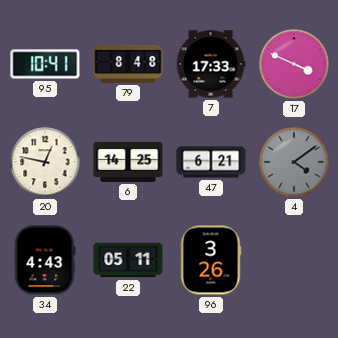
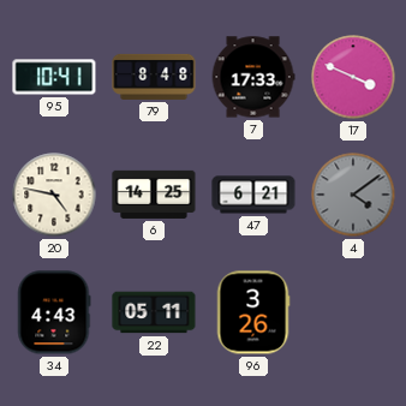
20: 12:47 -> 4:47
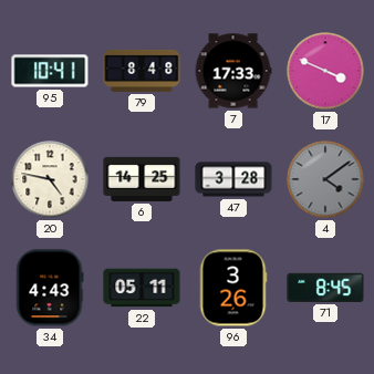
47: 6:21 -> 3:28
71: none -> 8:45
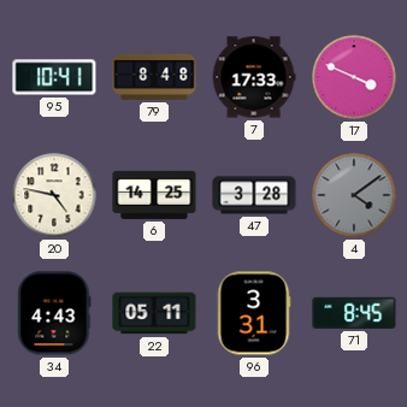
96: 3:26 -> 3:31
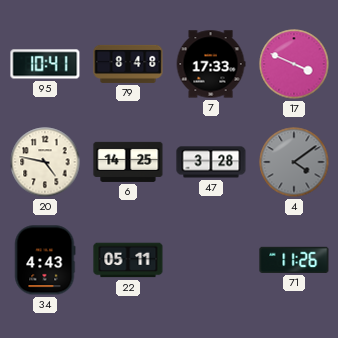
96: 3:31 -> none
71: 8:45 -> 11:26
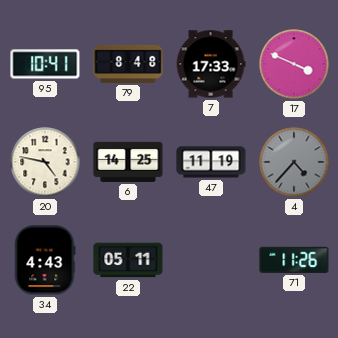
47: 3:28 -> 11:19
4: 4:09 -> 4:37
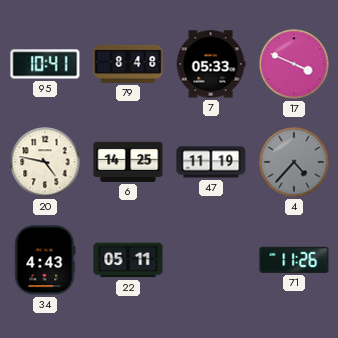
7: 17:33 -> 05:33
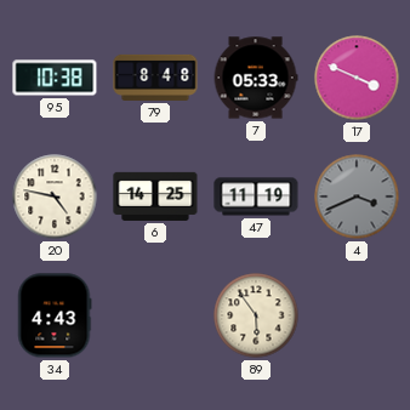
95: 10:41 -> 10:38
4: 4:37 -> 3:41
22: 05:11 -> none
89: none -> 5:54
71: 11:26 -> none
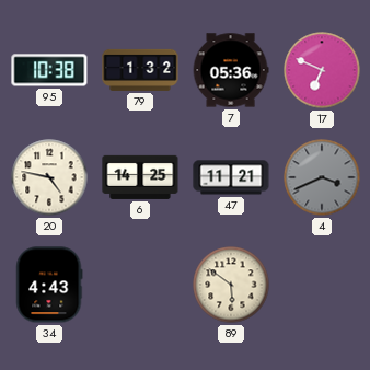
79: 8:48 -> 1:32
7: 05:33 -> 05:36
17: 3:49 -> 6:49
47: 11:19 -> 11:21
89: 5:54 -> 5:51
